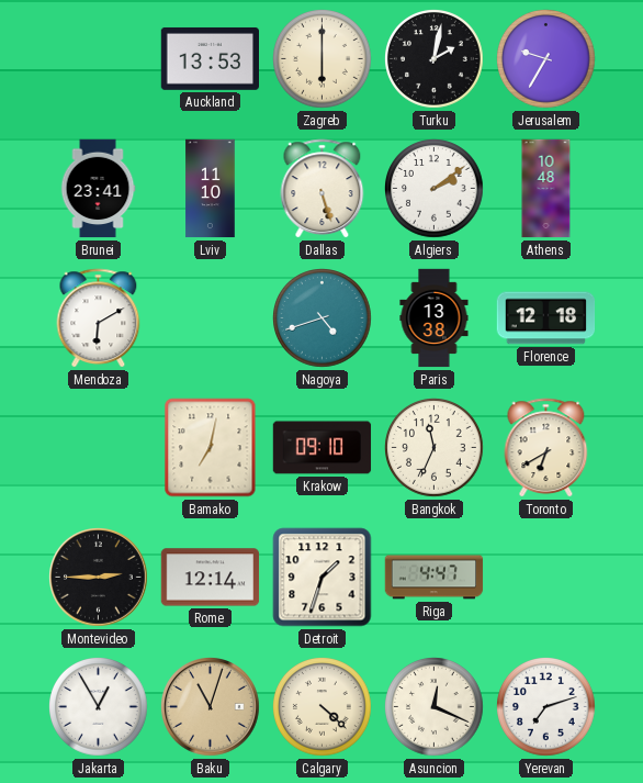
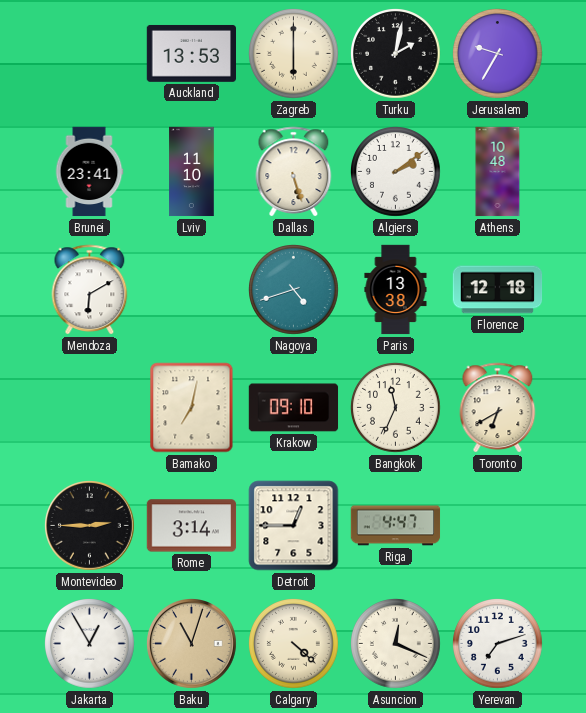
Rome: 12:14 -> 3:14
Detroit: 1:33 -> 12:45
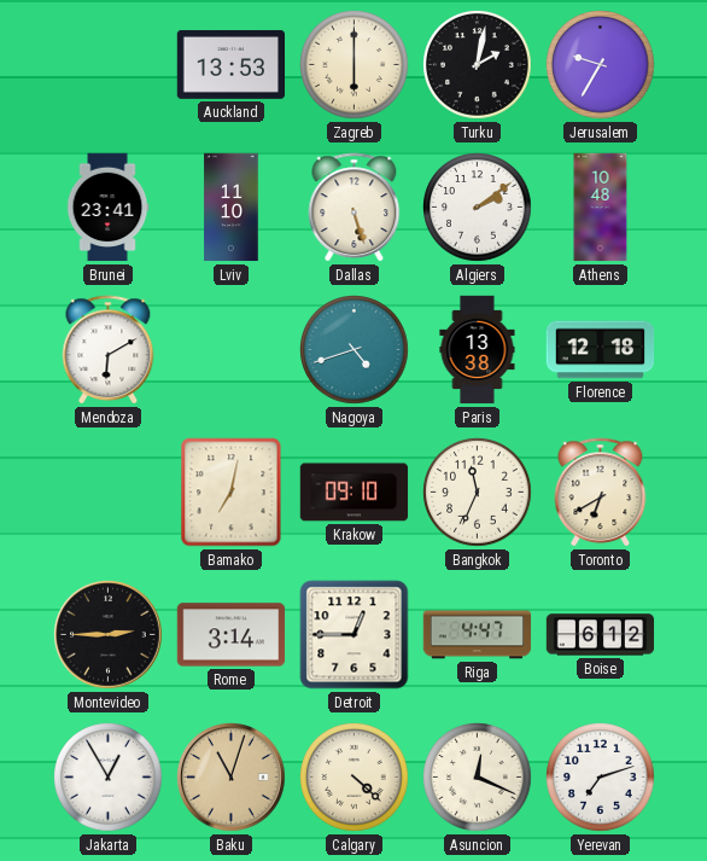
Boise: none -> 6:12
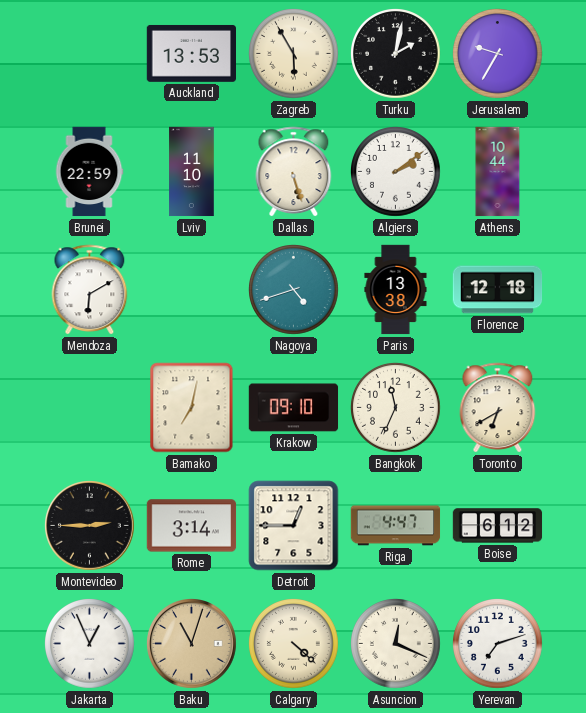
Zagreb: 6:00 -> 5:55
Brunei: 23:41 -> 22:59
Athens: 10:48 -> 10:44
Jakarta: 12:55 -> 12:56
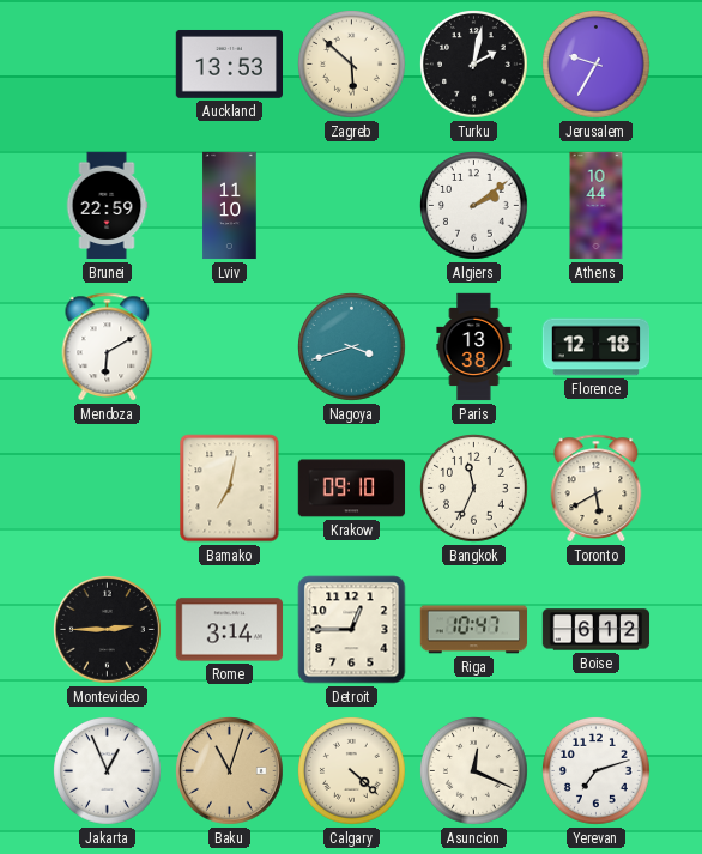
Zagreb: 5:55 -> 5:52
Dallas: 5:27 -> none
Nagoya: 4:42 -> 3:42
Toronto: 6:40 -> 5:40
Riga: 4:47 -> 10:47
